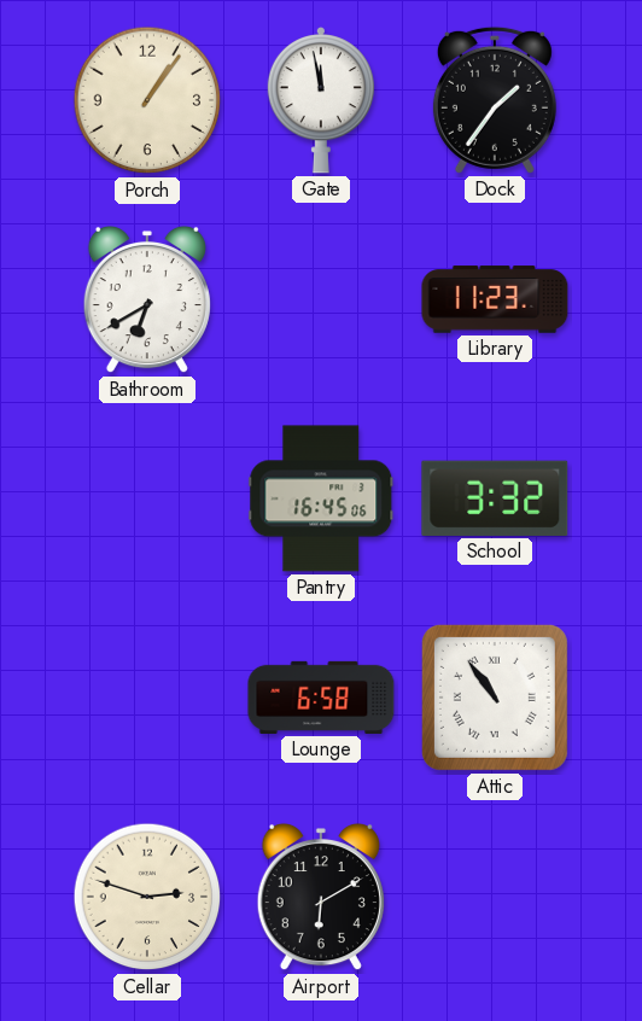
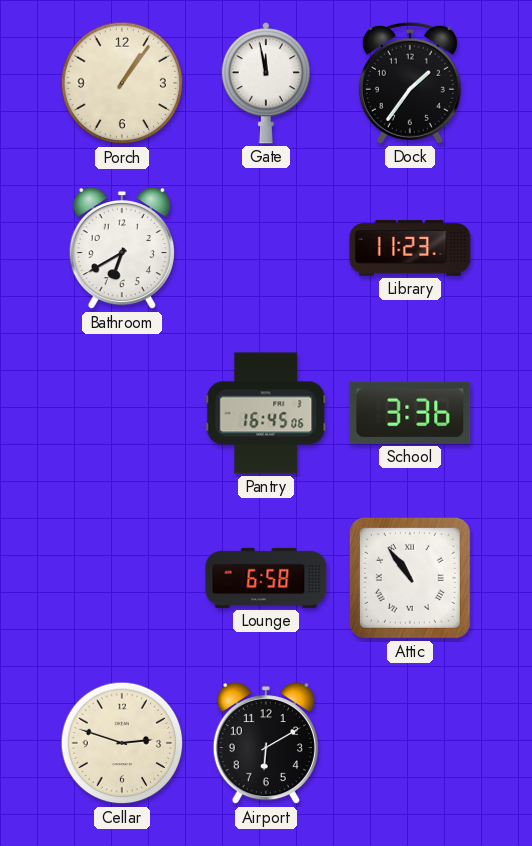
School: 3:32 -> 3:36
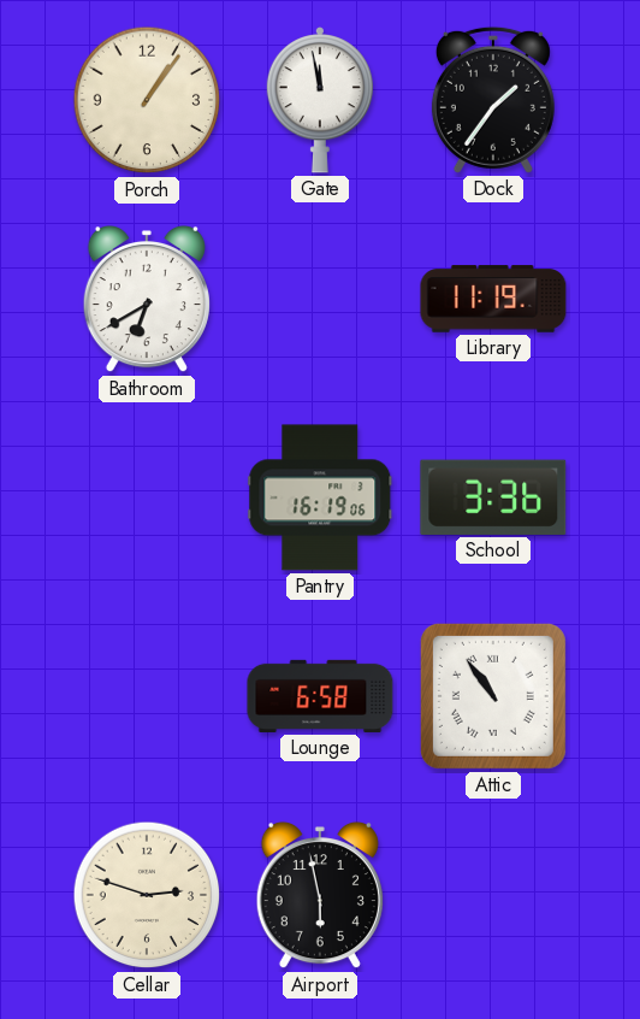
Library: 11:23 -> 11:19
Pantry: 16:45 -> 16:19
Airport: 6:10 -> 5:58
